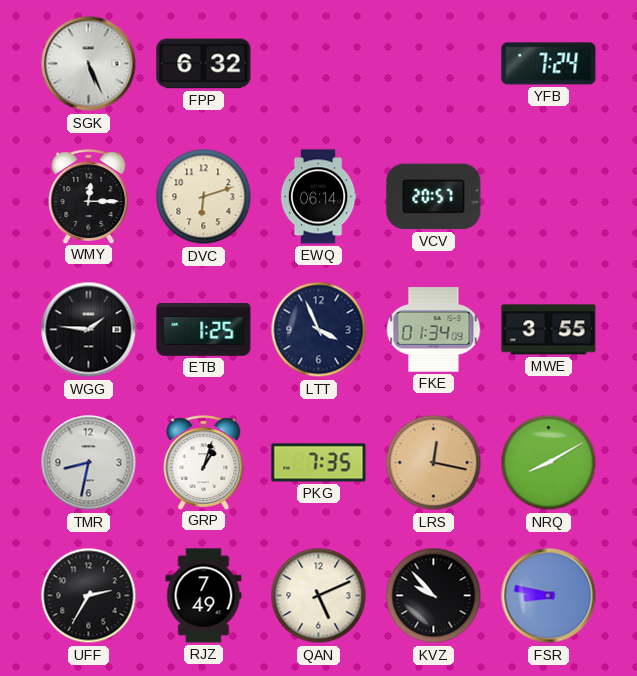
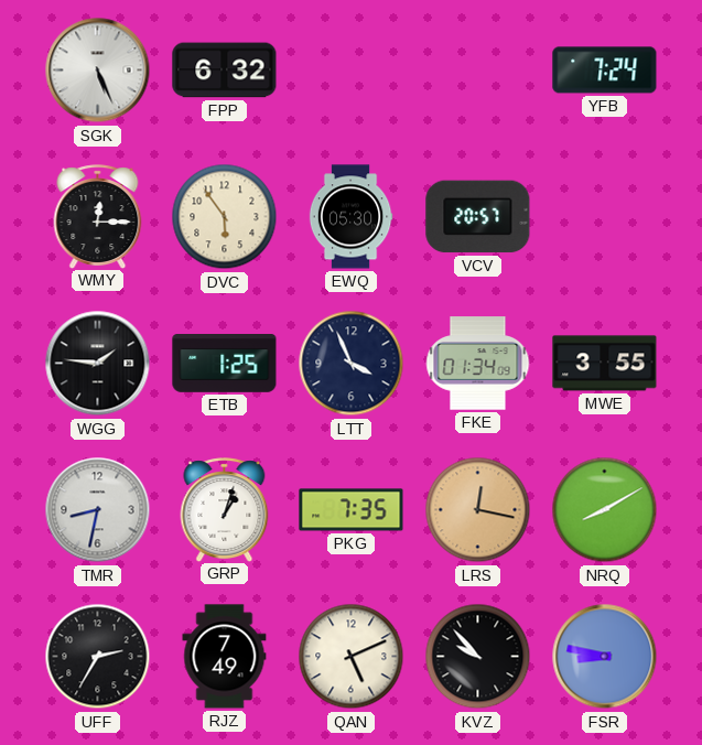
DVC: 6:12 -> 5:54
EWQ: 06:14 -> 05:30
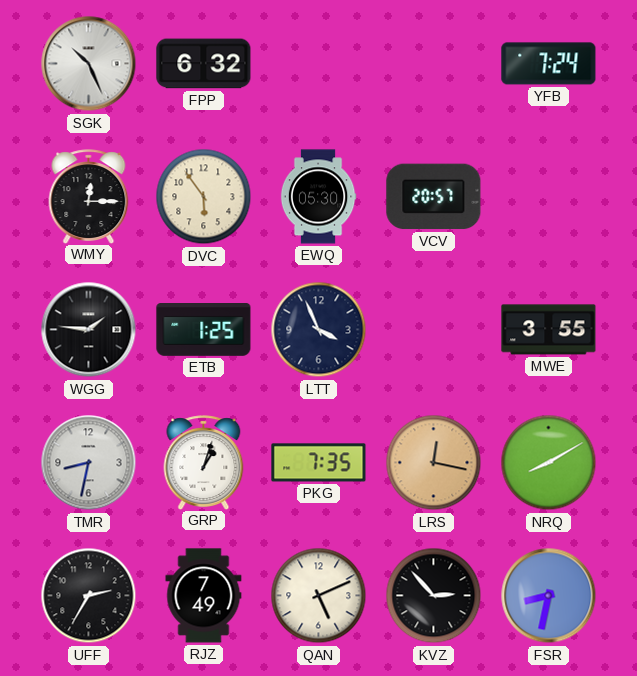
SGK: 5:26 -> 10:26
FKE: 01:34 -> none
KVZ: 9:53 -> 2:53
FSR: 8:47 -> 8:32
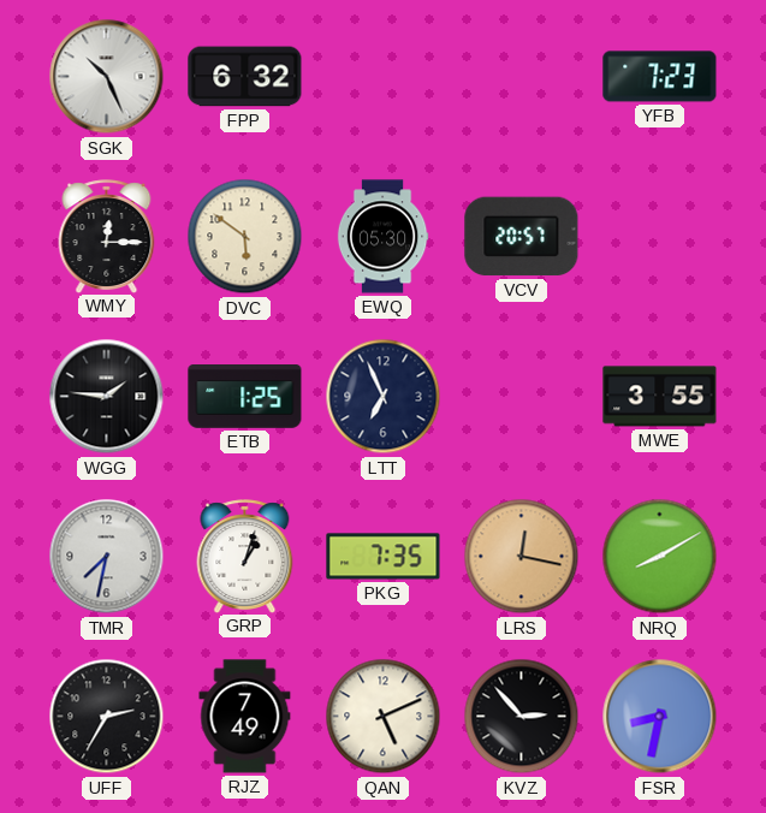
YFB: 7:24 -> 7:23
DVC: 5:54 -> 5:51
LTT: 3:56 -> 6:56
TMR: 8:32 -> 7:32
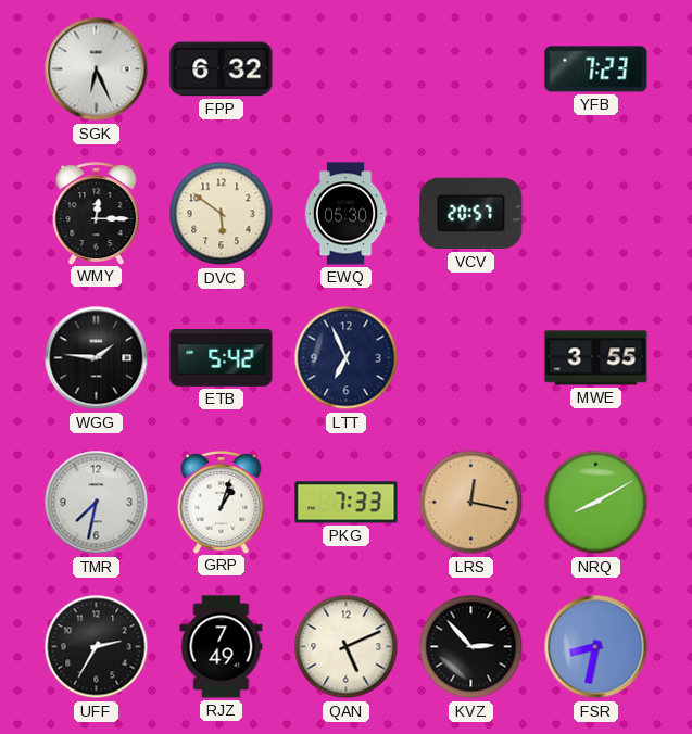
SGK: 10:26 -> 6:26
ETB: 1:25 -> 5:42
PKG: 7:35 -> 7:33
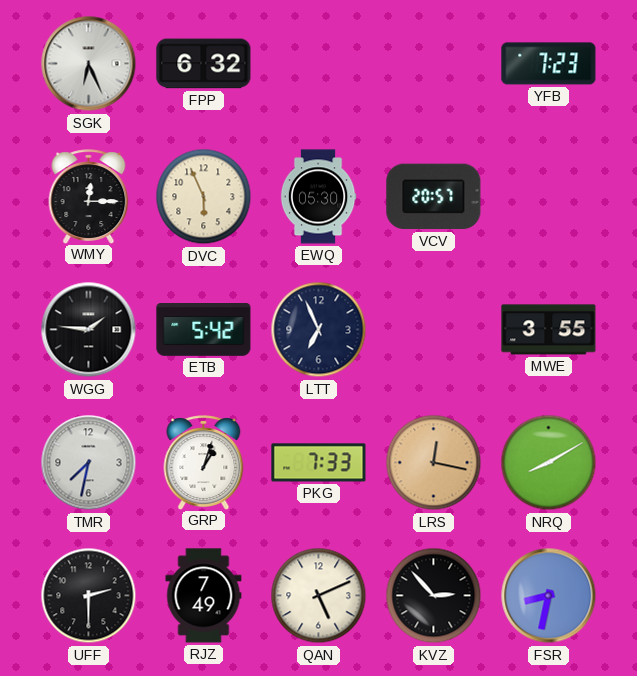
DVC: 5:51 -> 5:56
UFF: 2:35 -> 2:30
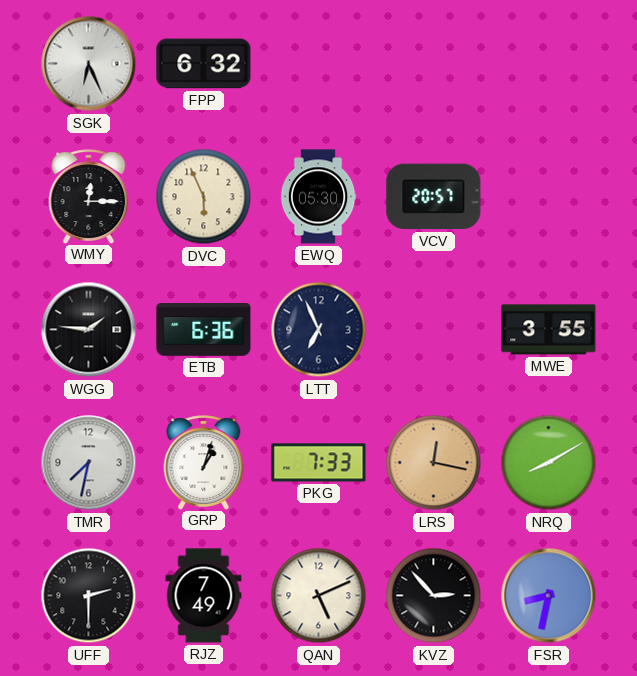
YFB: 7:23 -> none
ETB: 5:42 -> 6:36
